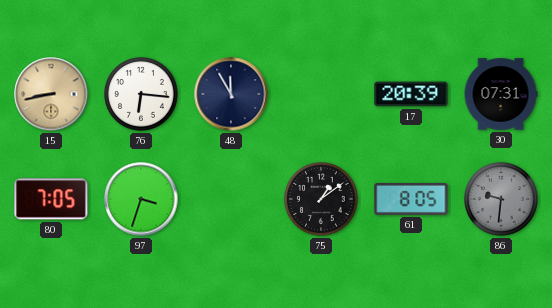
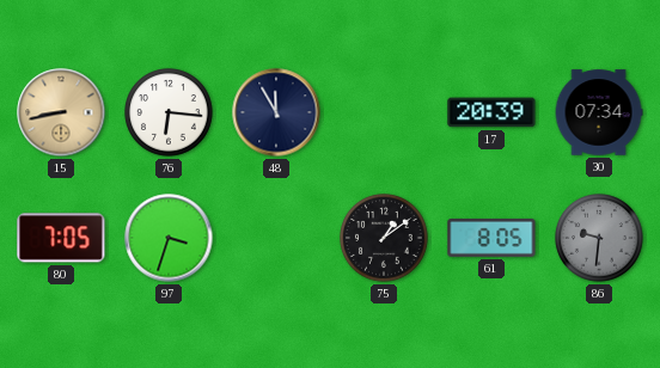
30: 07:31 -> 07:34
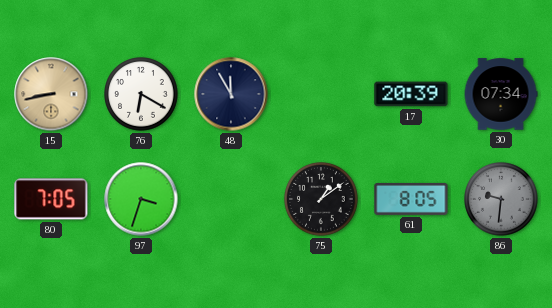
76: 6:16 -> 6:20
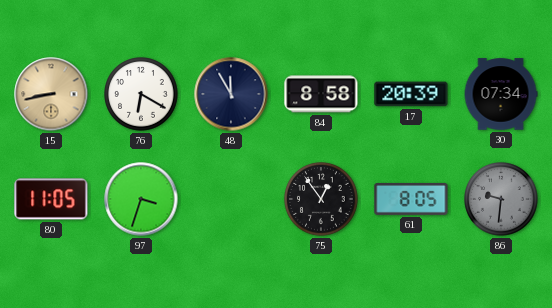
84: none -> 8:58
80: 7:05 -> 11:05
75: 1:09 -> 12:54
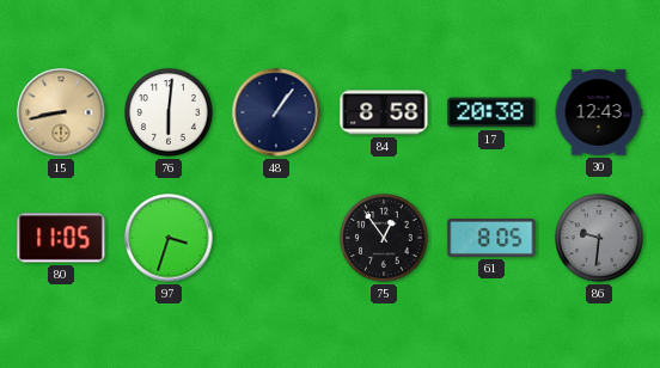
76: 6:20 -> 6:01
48: 11:55 -> 1:06
17: 20:39 -> 20:38
30: 07:34 -> 12:43
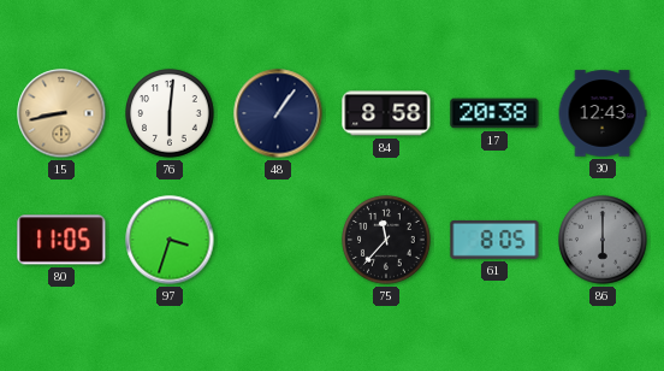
75: 12:54 -> 11:37
86: 9:31 -> 6:00
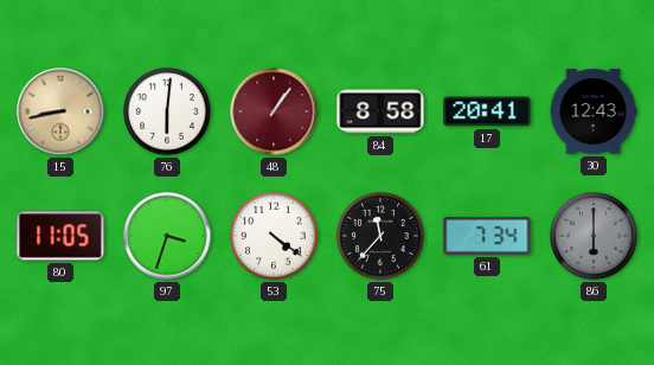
48 dial: navy -> burgundy
17: 20:38 -> 20:41
53: none -> 4:21
61: 8:05 -> 7:34
